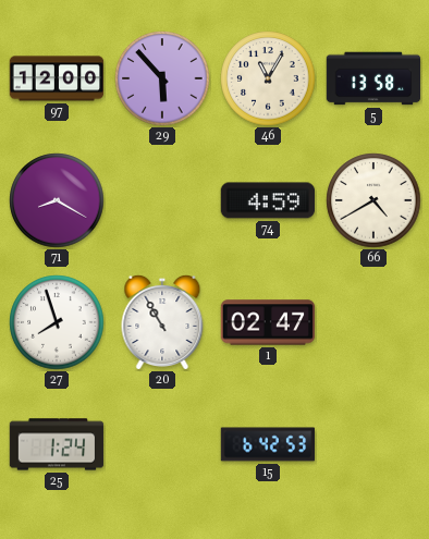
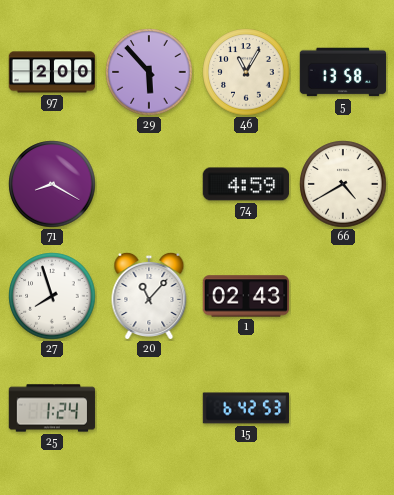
97: 12:00 -> 2:00
20: 10:55 -> 11:07
1: 02:47 -> 02:43
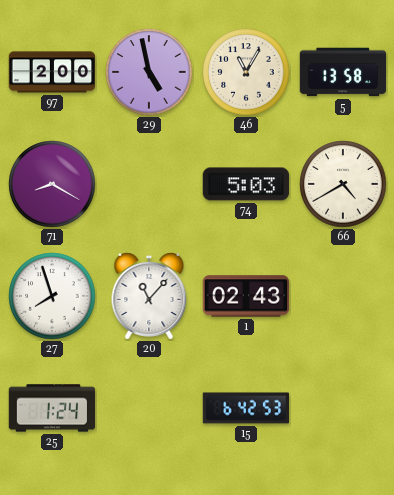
29: 5:53 -> 4:58
74: 4:59 -> 5:03
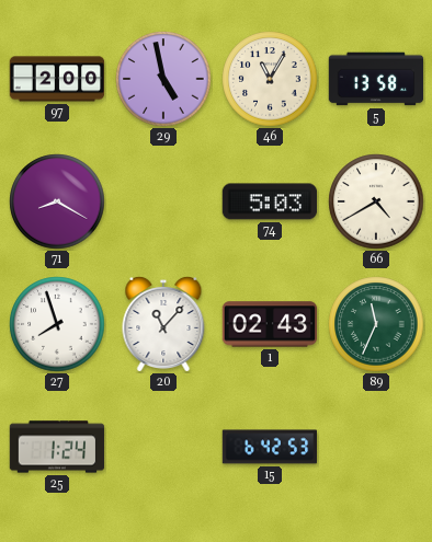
89: none -> 11:34
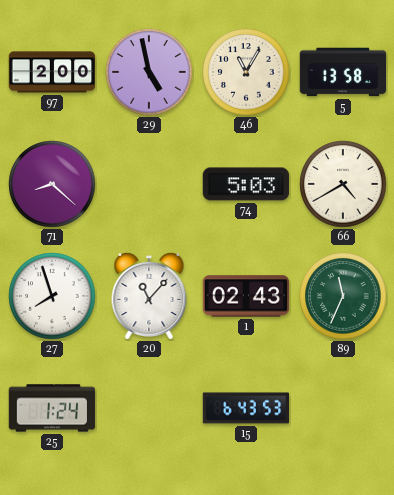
71: 8:20 -> 8:22
15: 6:42 -> 6:43
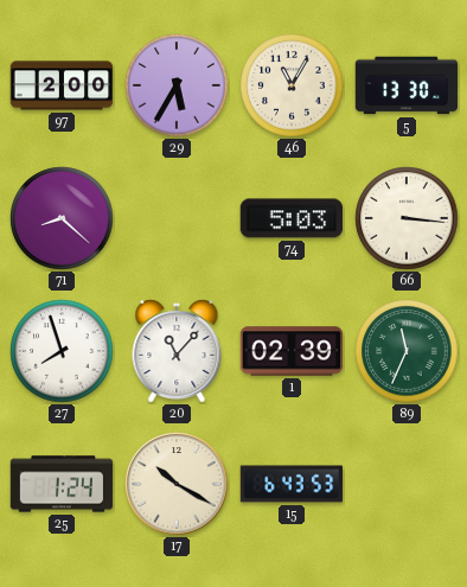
29: 4:58 -> 5:35
5: 13:58 -> 13:30
66: 4:40 -> 3:16
1: 02:43 -> 02:39
17: none -> 10:20
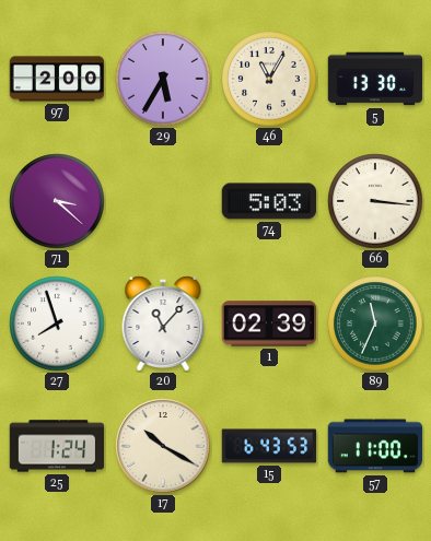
71: 8:22 -> 3:22
57: none -> 11:00
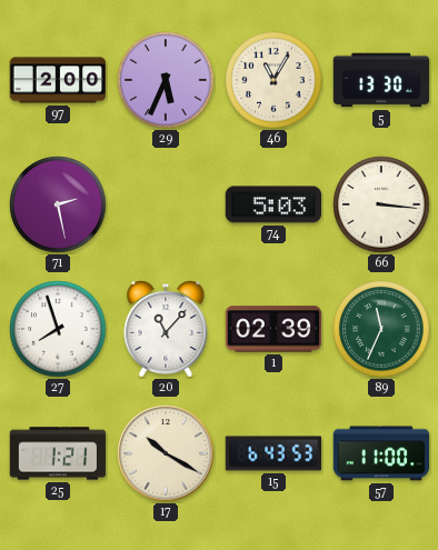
29: 5:35 -> 5:34
71: 3:22 -> 2:28
25: 1:24 -> 1:21
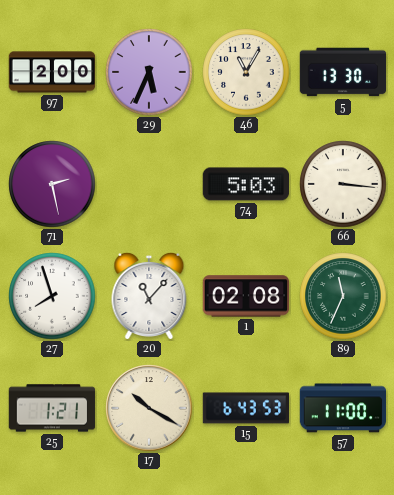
1: 02:39 -> 02:08
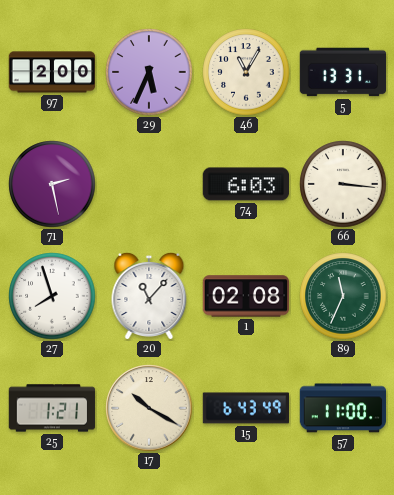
5: 13:30 -> 13:31
74: 5:03 -> 6:03
15: 6:43:53 -> 6:43:49
